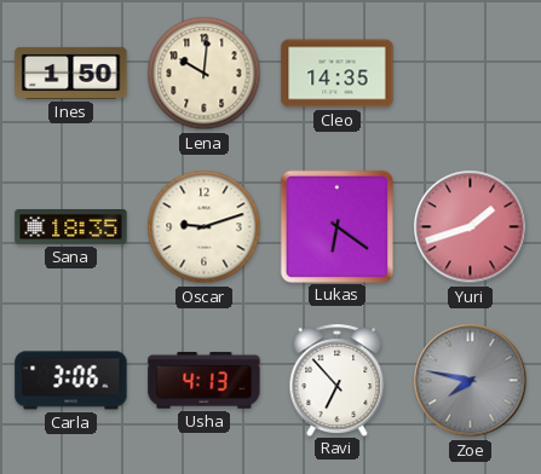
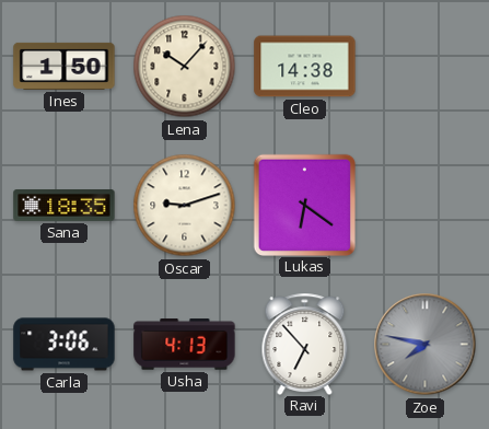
Lena: 10:01 -> 10:07
Cleo: 14:35 -> 14:38
Yuri: 1:42 -> none
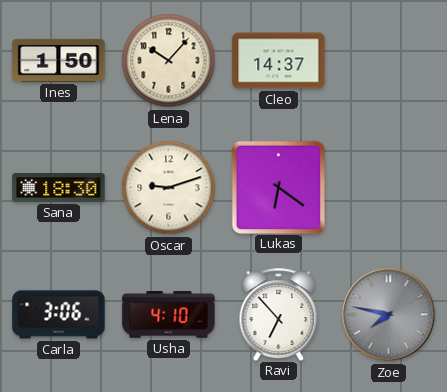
Cleo: 14:38 -> 14:37
Sana: 18:35 -> 18:30
Usha: 4:13 -> 4:10
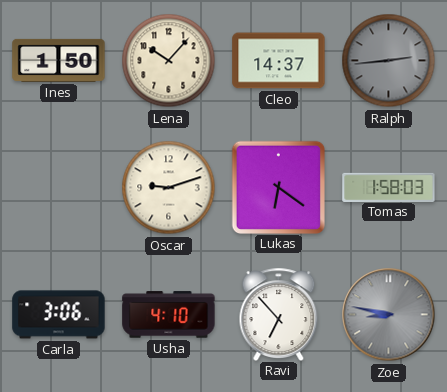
Ralph: none -> 2:44
Sana: 18:30 -> none
Tomas: none -> 1:58
Zoe: 7:47 -> 8:47
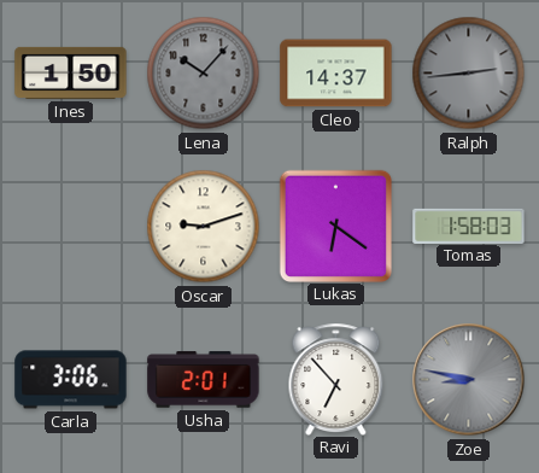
Lena dial: cream -> grey
Usha: 4:10 -> 2:01
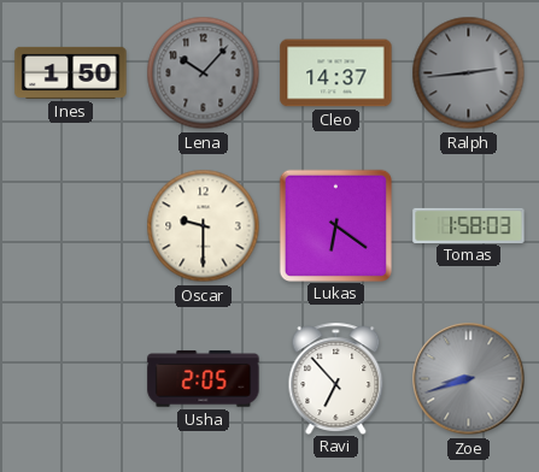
Oscar: 9:12 -> 9:30
Carla: 3:06 -> none
Usha: 2:01 -> 2:05
Zoe: 8:47 -> 8:42
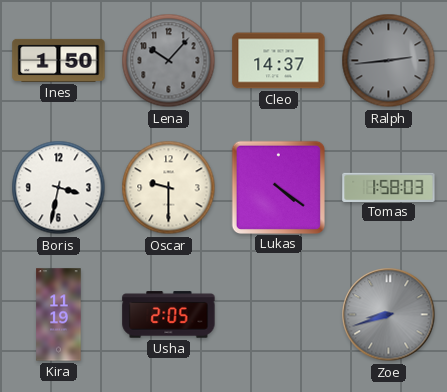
Boris: none -> 3:32
Lukas: 6:21 -> 4:21
Kira: none -> 11:19
Ravi: 6:53 -> none
